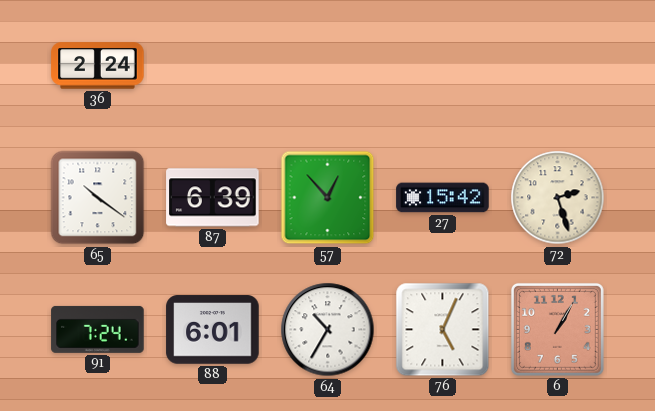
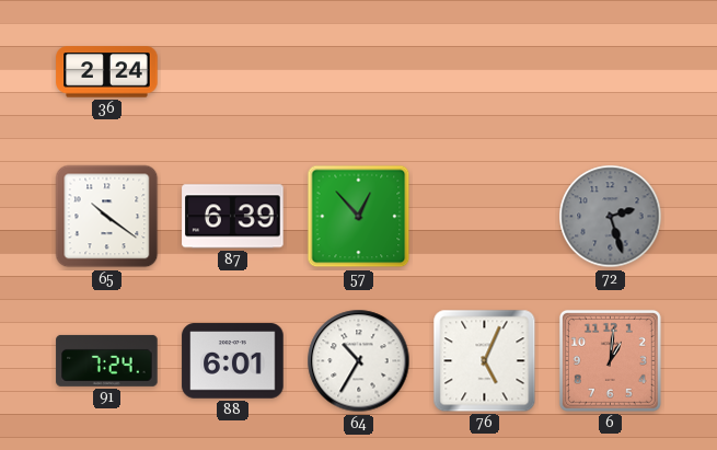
27: 15:42 -> none
72 dial: cream -> grey
6: 1:05 -> 1:01
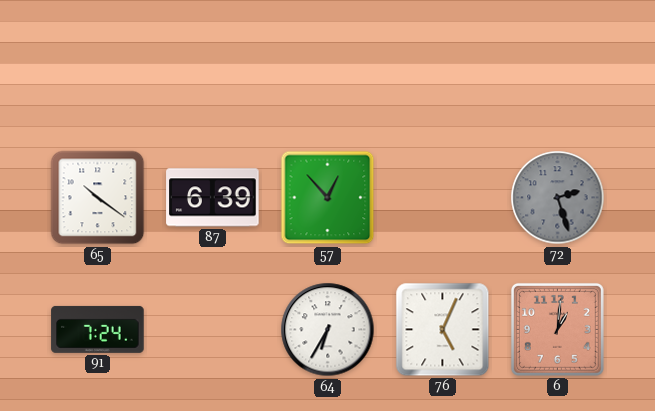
36: 2:24 -> none
88: 6:01 -> none
64: 10:35 -> 6:35
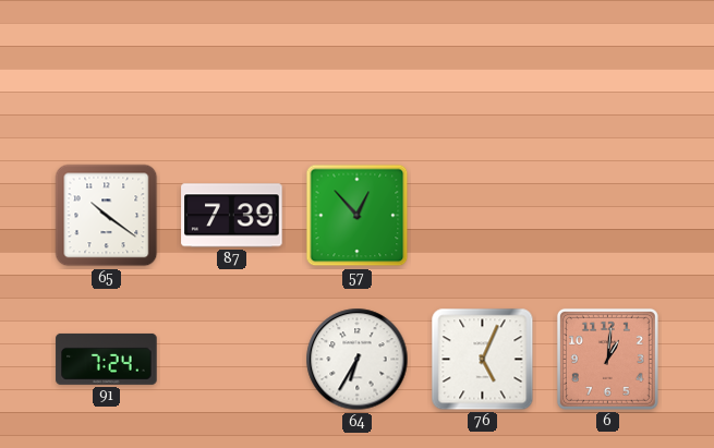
87: 6:39 -> 7:39
72: 2:27 -> none
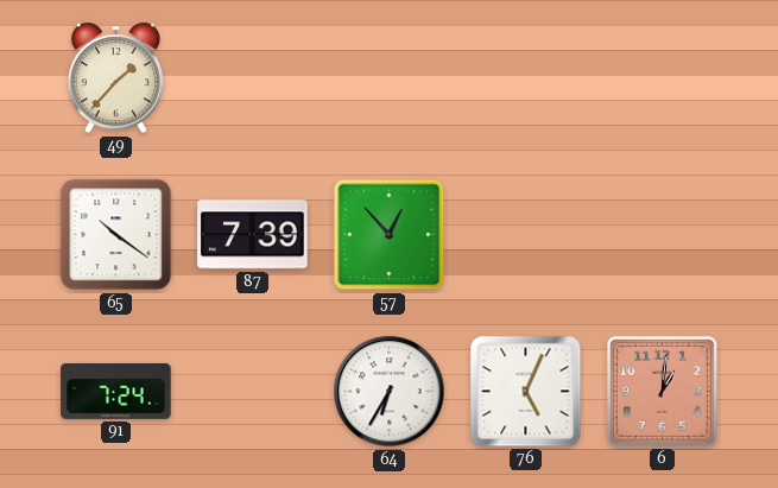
49: none -> 1:37
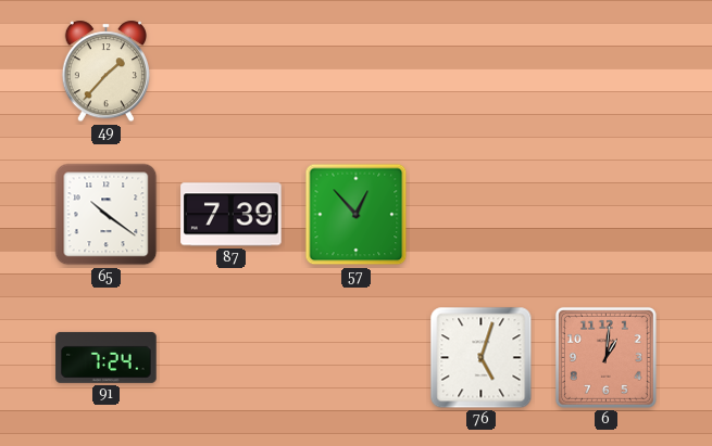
64: 6:35 -> none
76: 5:04 -> 5:03
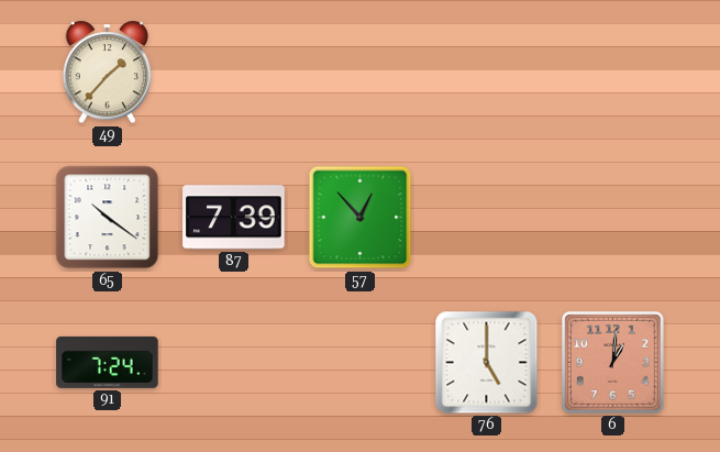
76: 5:03 -> 5:00
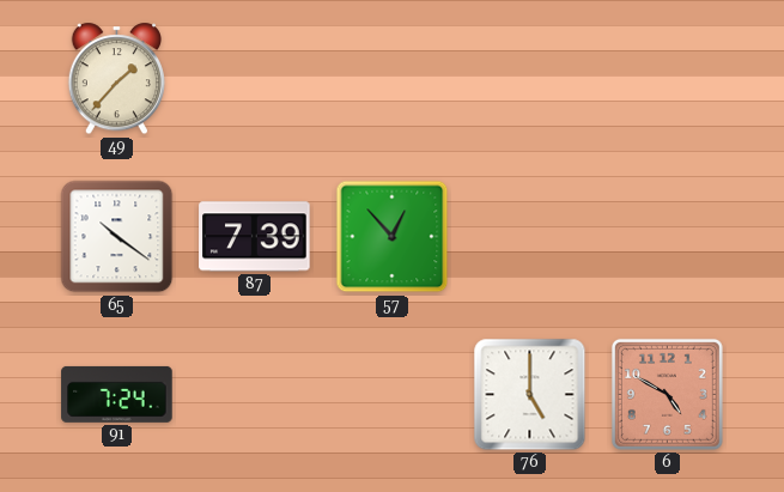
6: 1:01 -> 4:50
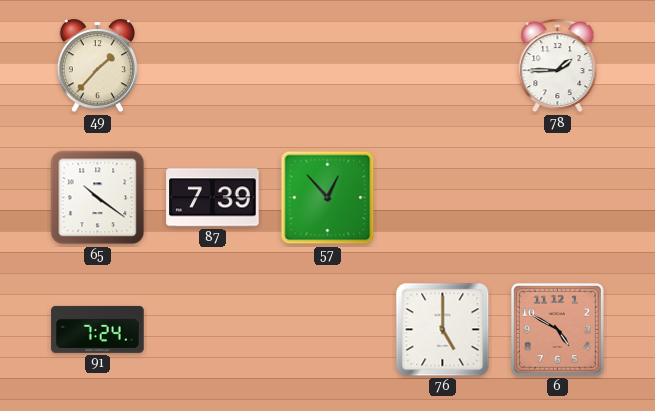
78: none -> 1:45
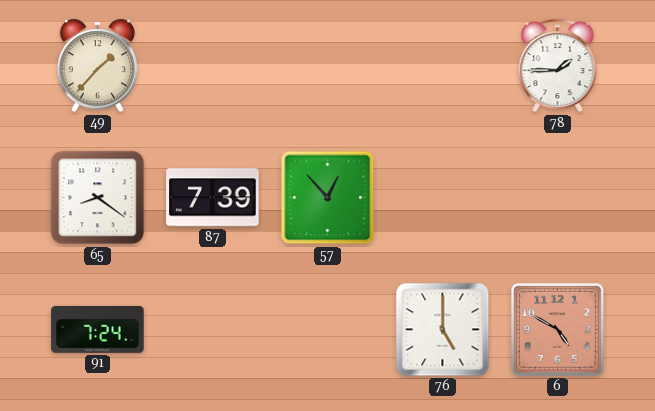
65: 10:21 -> 8:21
